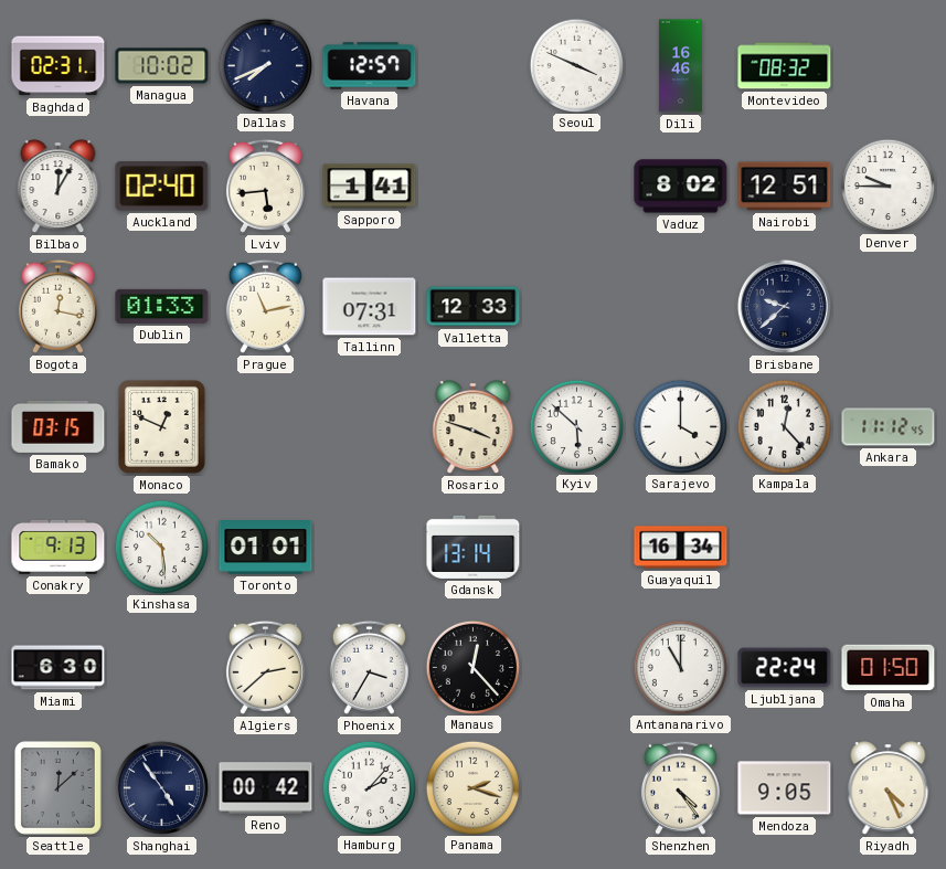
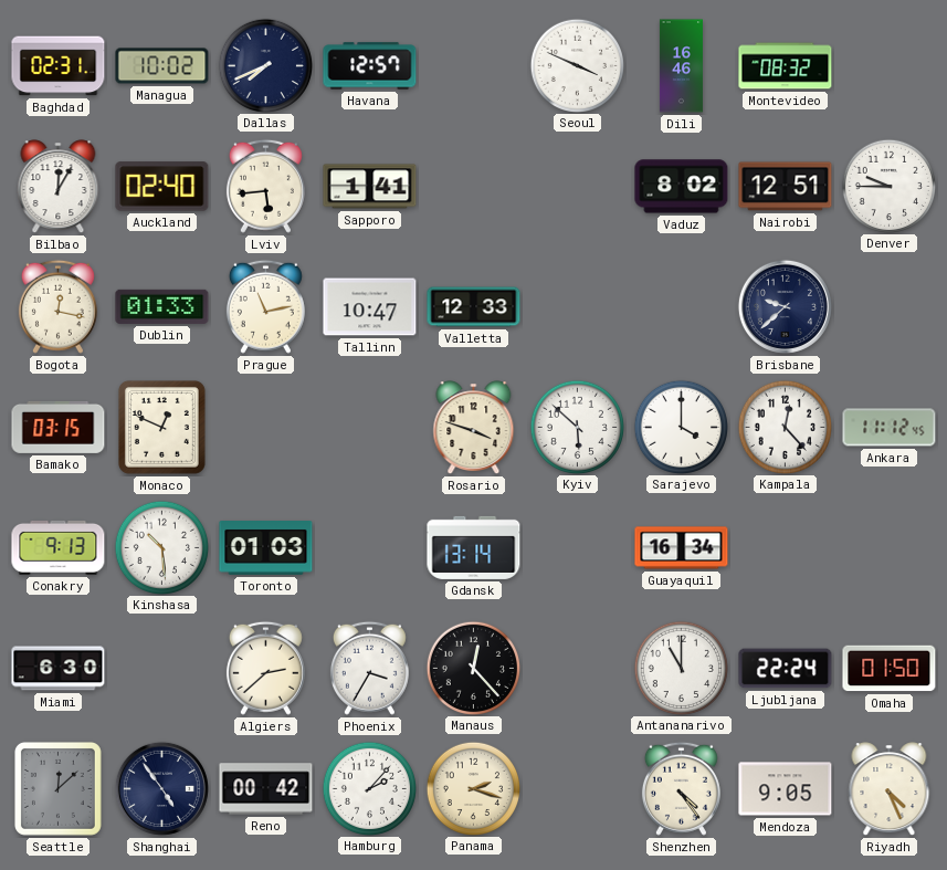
Tallinn: 07:31 -> 10:47
Toronto: 01:01 -> 01:03
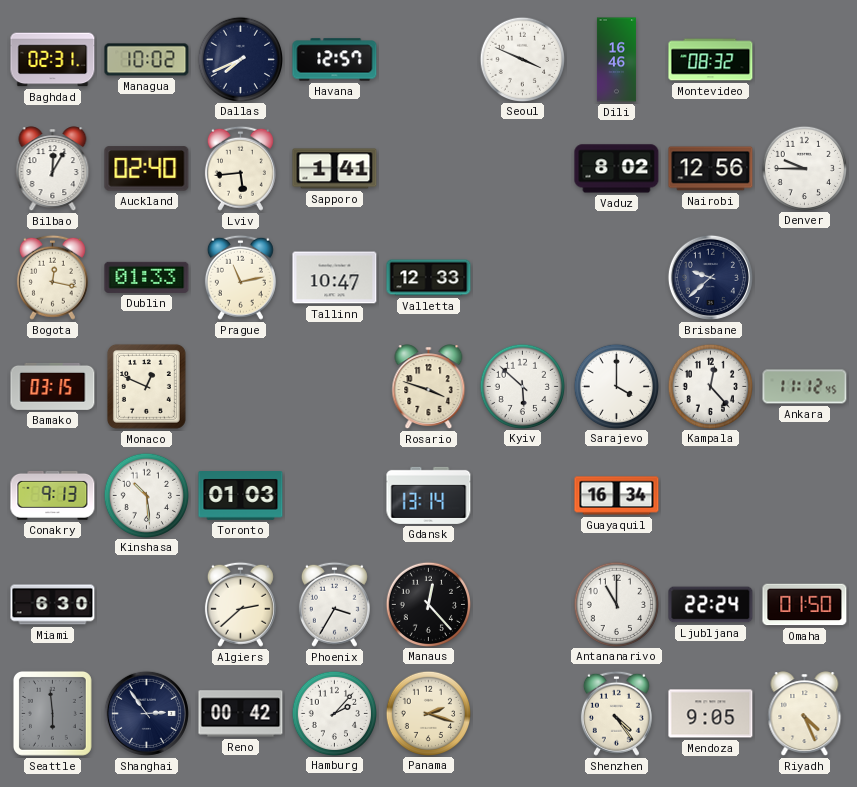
Nairobi: 12:51 -> 12:56
Seattle: 12:08 -> 5:59
Shanghai: 4:54 -> 2:54
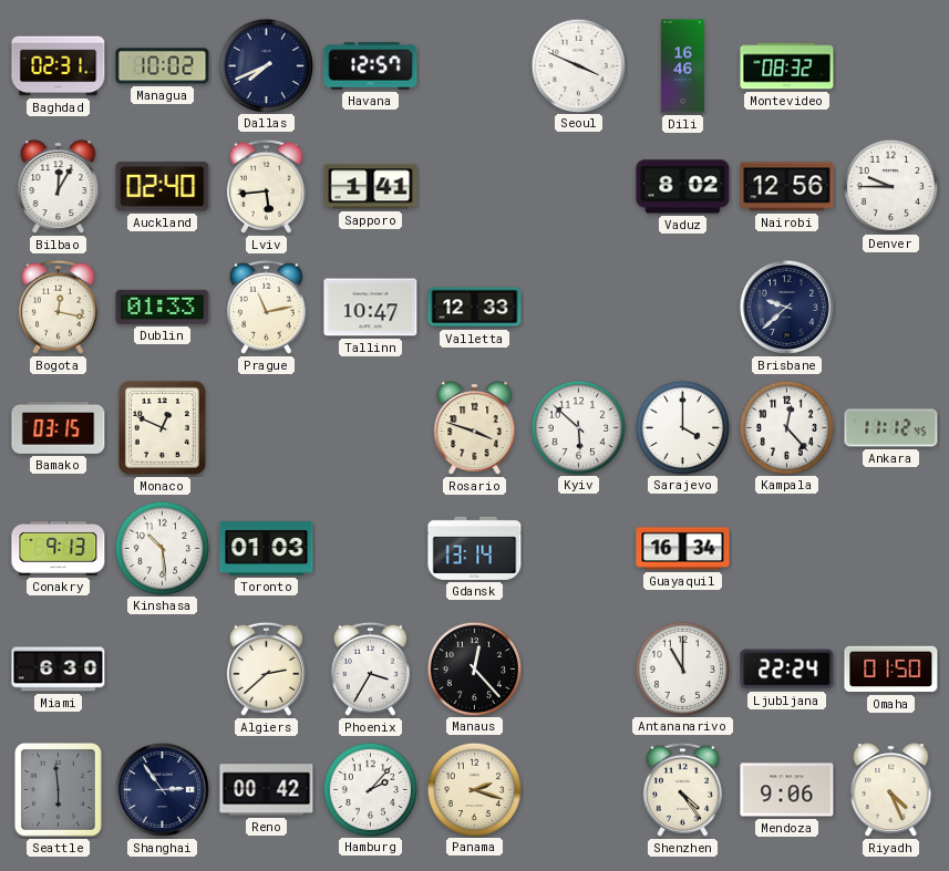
Mendoza: 9:05 -> 9:06
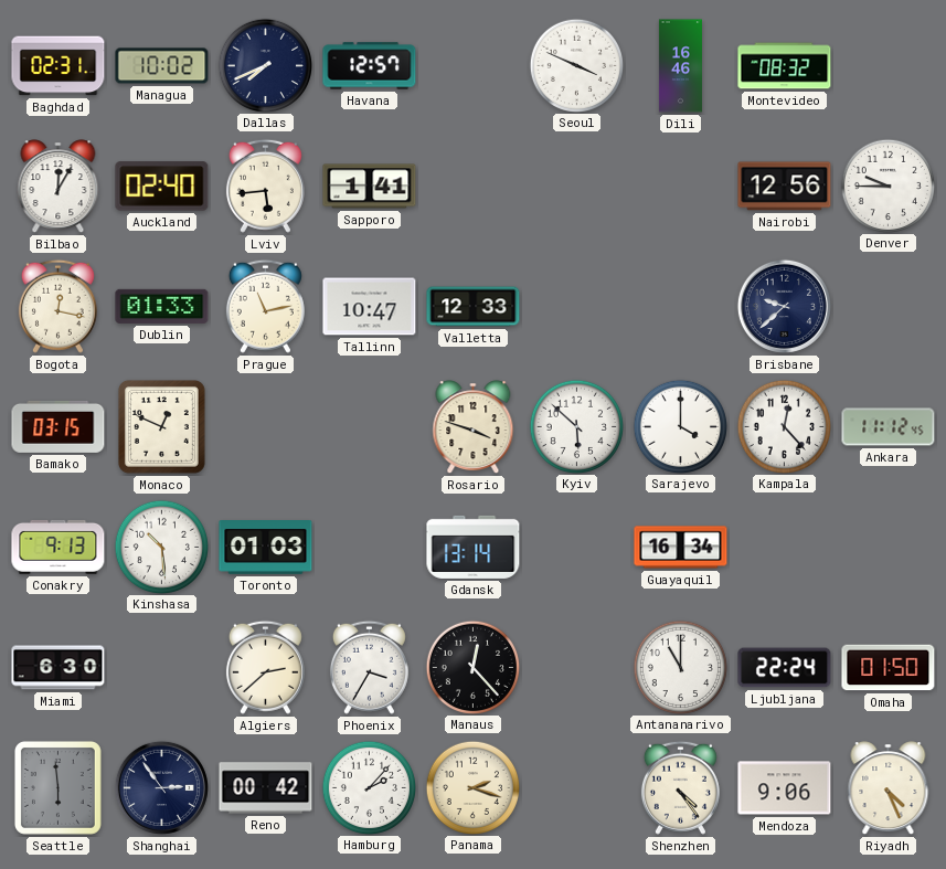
Vaduz: 8:02 -> none
